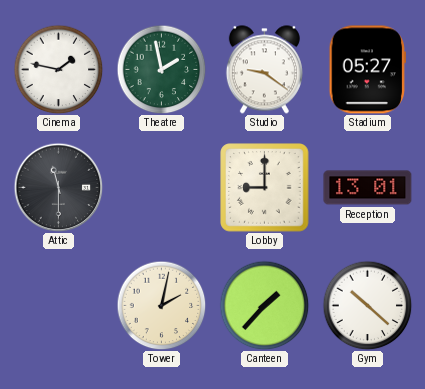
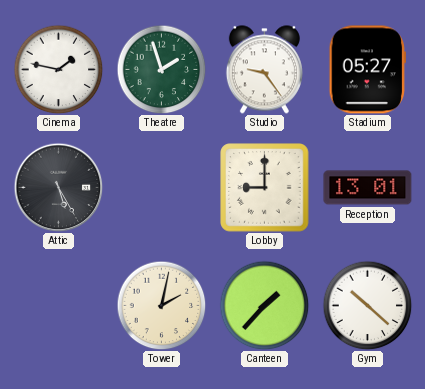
Theatre: 1:58 -> 1:57
Studio: 9:21 -> 9:24
Attic: 11:30 -> 5:25
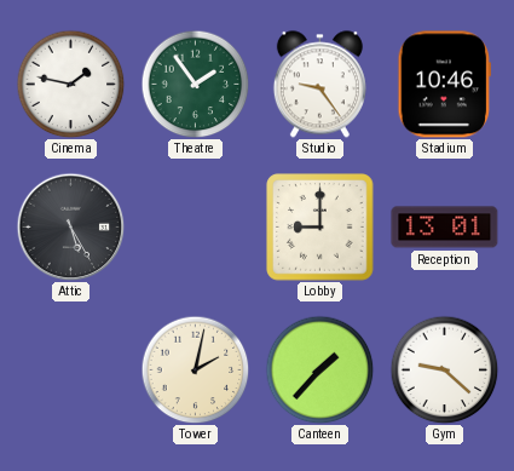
Theatre: 1:57 -> 1:54
Stadium: 05:27 -> 10:46
Gym: 10:22 -> 9:22
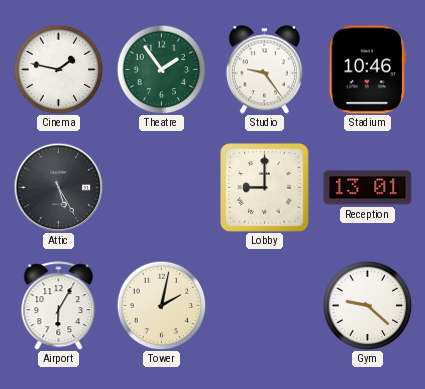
Airport: none -> 6:05
Canteen: 1:37 -> none
